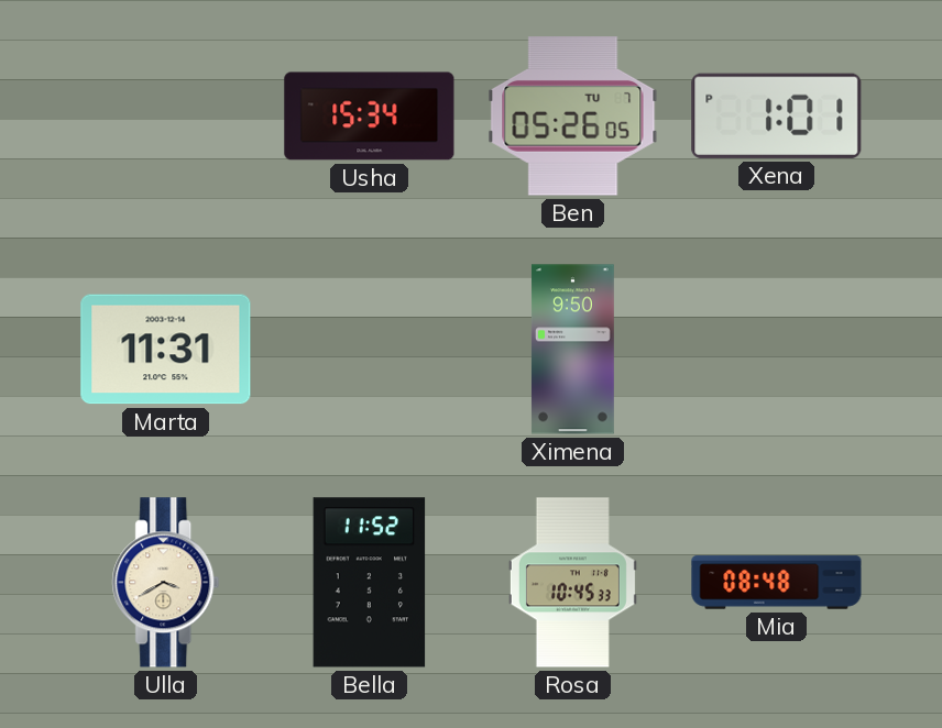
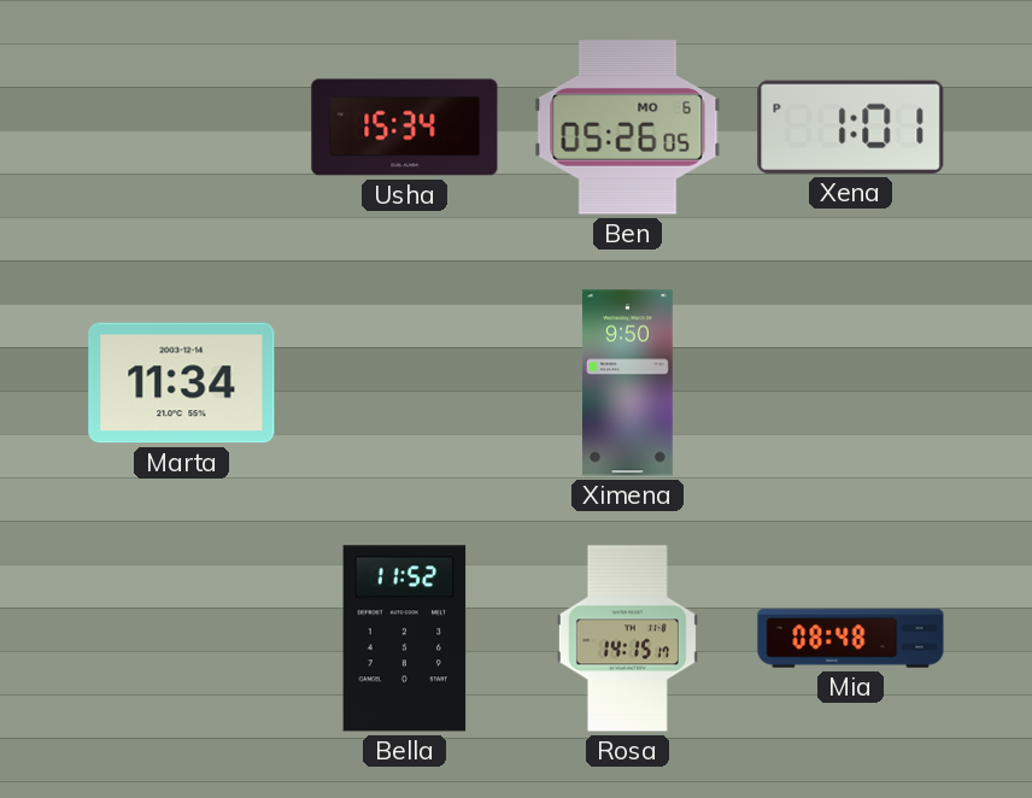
Ben date: TU 7 -> MO 6
Marta: 11:31 -> 11:34
Ulla: 3:40 -> none
Rosa: 10:45 -> 14:15
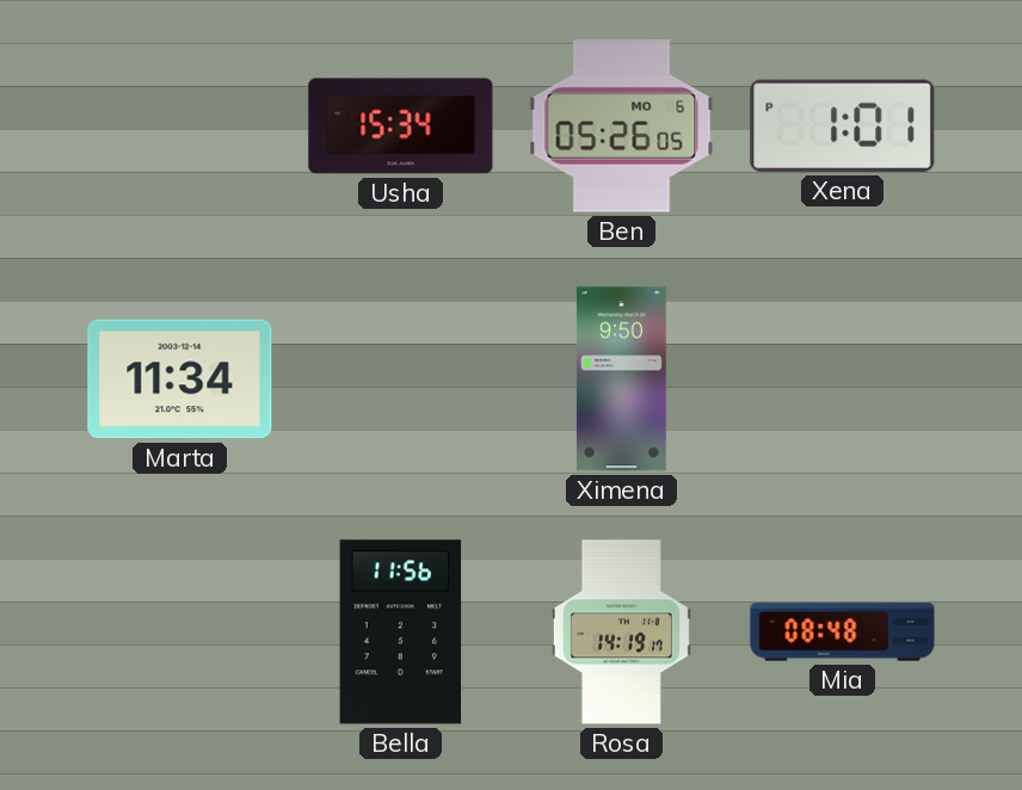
Bella: 11:52 -> 11:56
Rosa: 14:15 -> 14:19
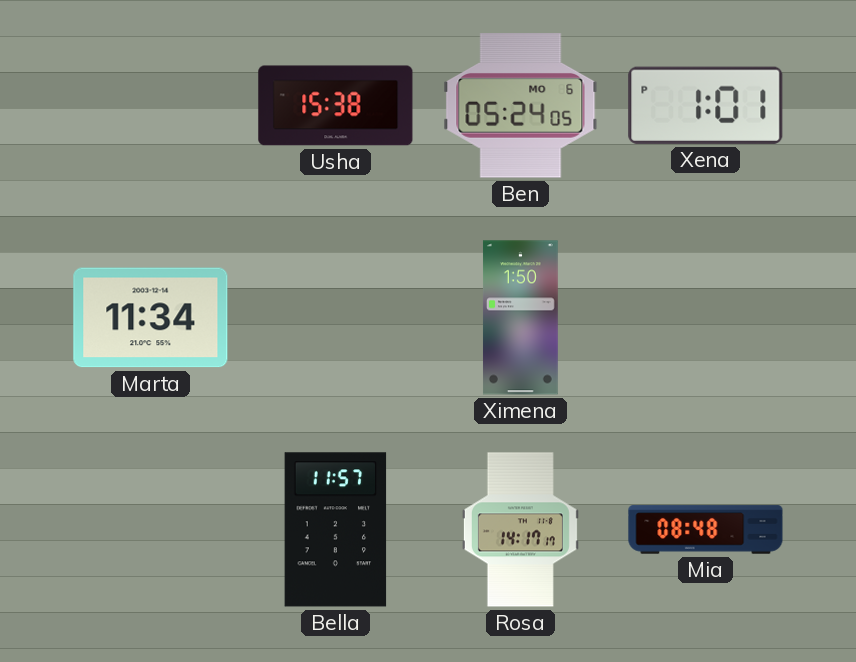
Usha: 15:34 -> 15:38
Ben: 05:26 -> 05:24
Ximena: 9:50 -> 1:50
Bella: 11:56 -> 11:57
Rosa: 14:19 -> 14:17
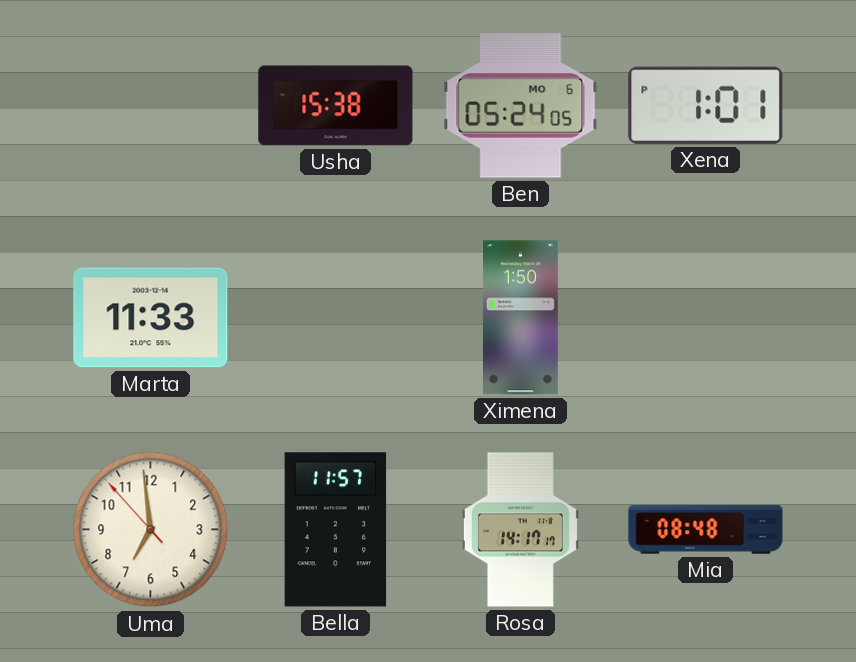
Marta: 11:34 -> 11:33
Uma: none -> 6:58
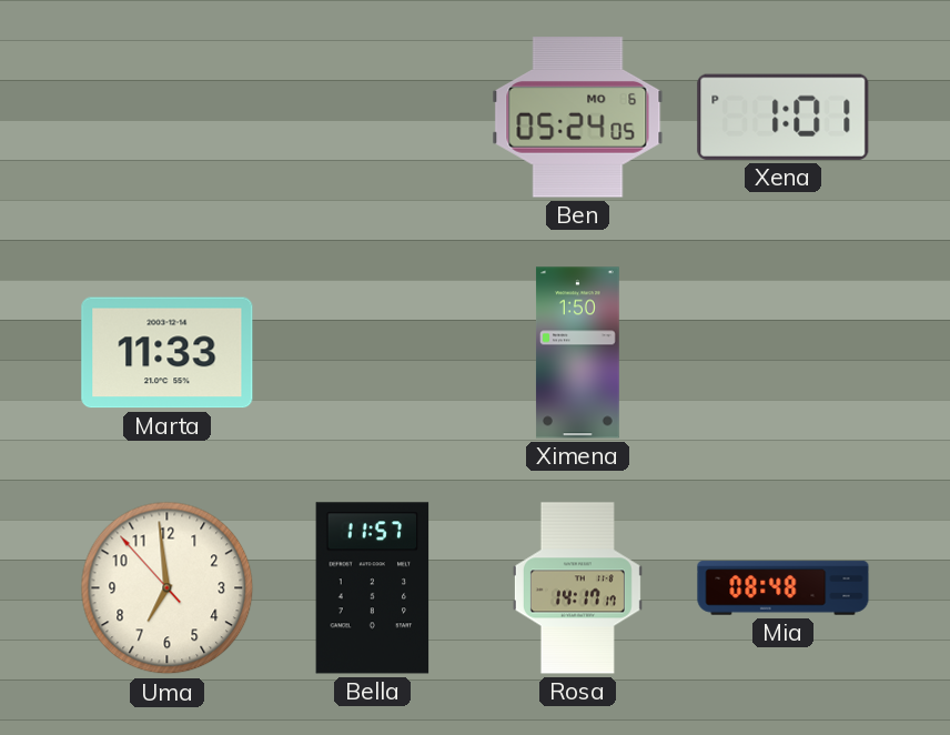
Usha: 15:38 -> none
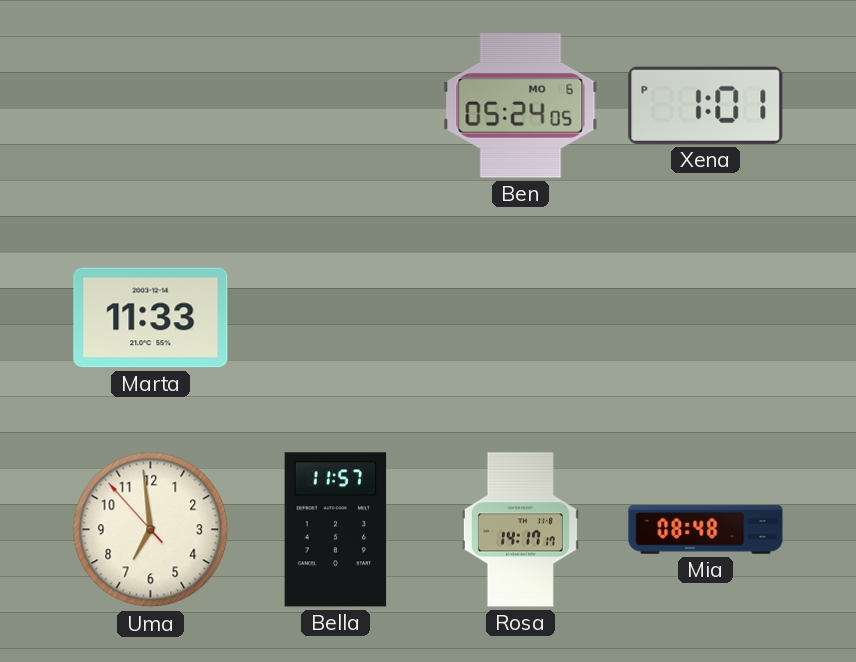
Ximena: 1:50 -> none
